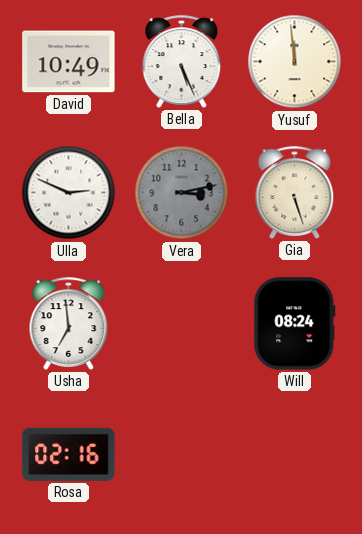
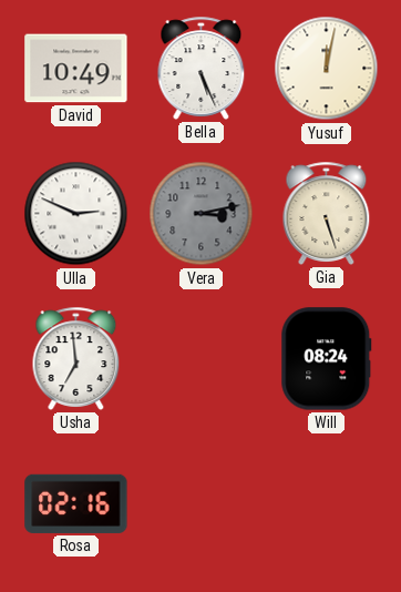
Yusuf: 11:59 -> 12:02
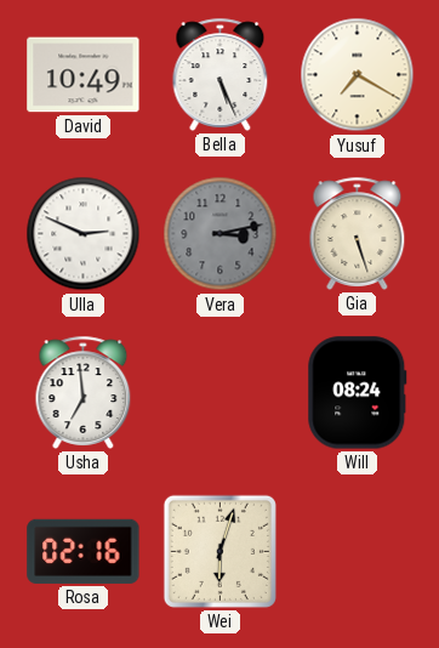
Yusuf: 12:02 -> 7:20
Wei: none -> 6:03
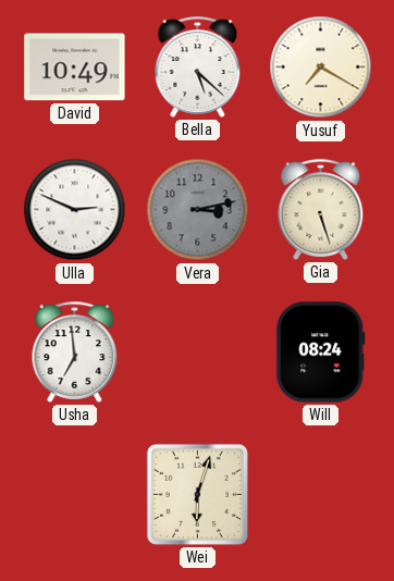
Bella: 5:26 -> 5:22
Rosa: 02:16 -> none
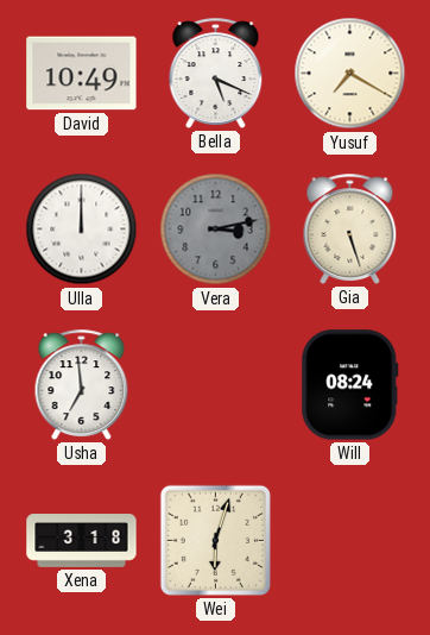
Bella: 5:22 -> 5:19
Ulla: 2:49 -> 12:00
Xena: none -> 3:18
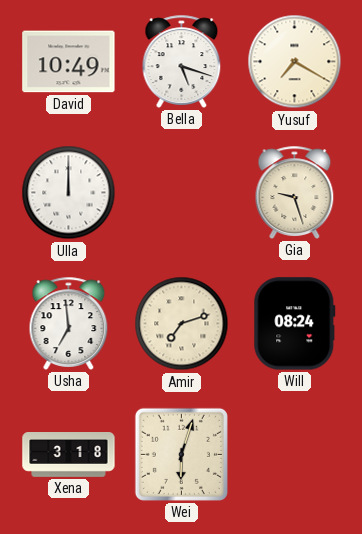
Bella: 5:19 -> 5:18
Vera: 3:13 -> none
Gia: 5:27 -> 9:27
Amir: none -> 7:12
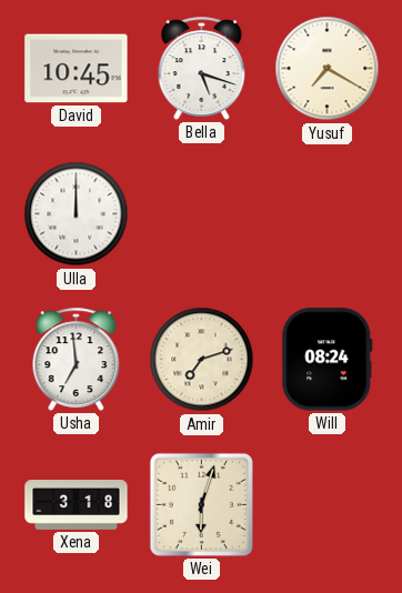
David: 10:49 -> 10:45
Gia: 9:27 -> none
